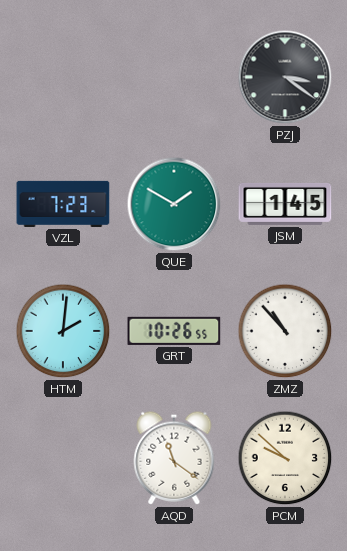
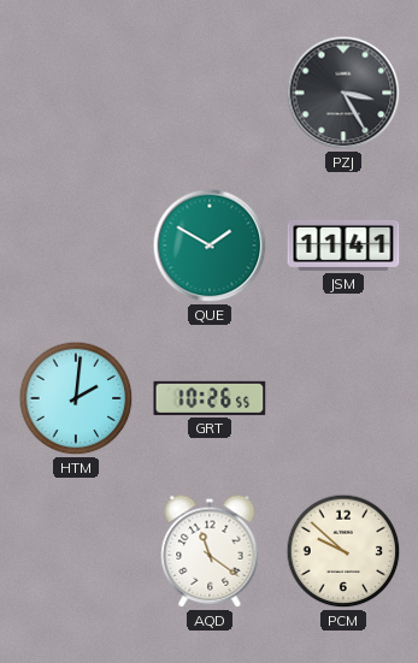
PZJ: 3:21 -> 3:25
VZL: 7:23 -> none
JSM: 1:45 -> 11:41
ZMZ: 10:53 -> none
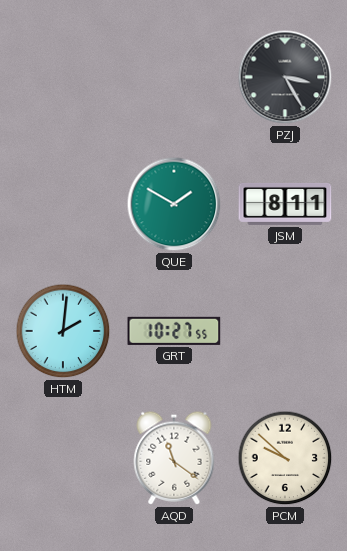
JSM: 11:41 -> 8:11
GRT: 10:26 -> 10:27
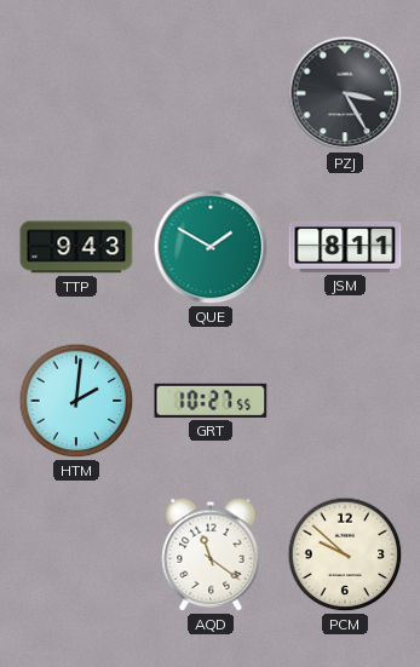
TTP: none -> 9:43
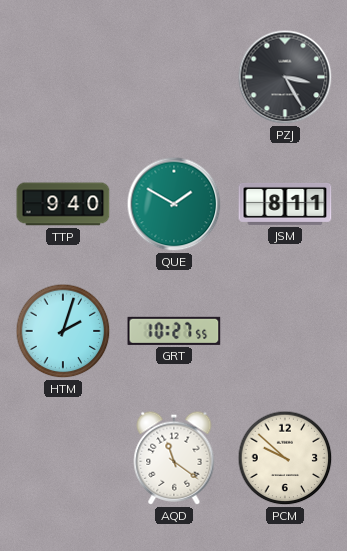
TTP: 9:43 -> 9:40
HTM: 2:01 -> 2:03
